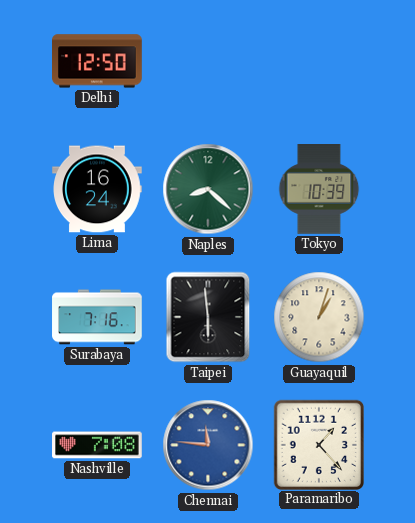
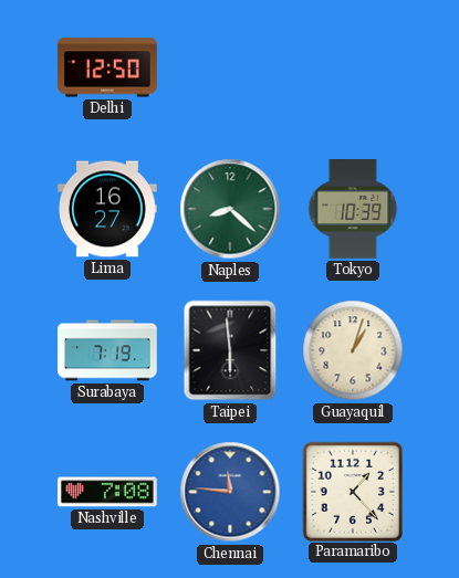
Lima: 16:24 -> 16:27
Surabaya: 7:16 -> 7:19
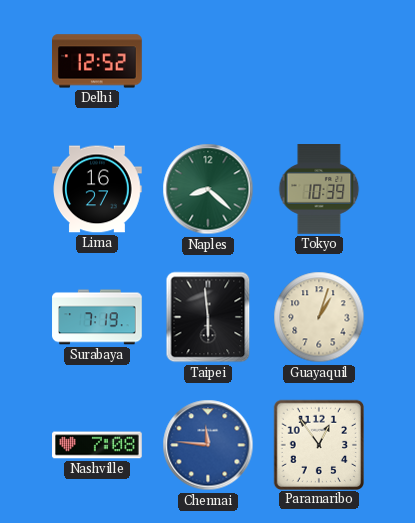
Delhi: 12:50 -> 12:52
Paramaribo: 1:23 -> 12:54
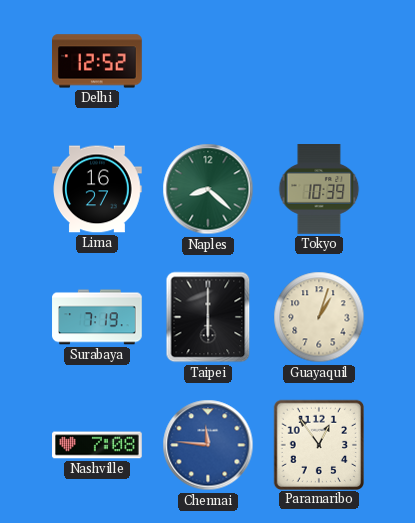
Taipei: 5:59 -> 6:00
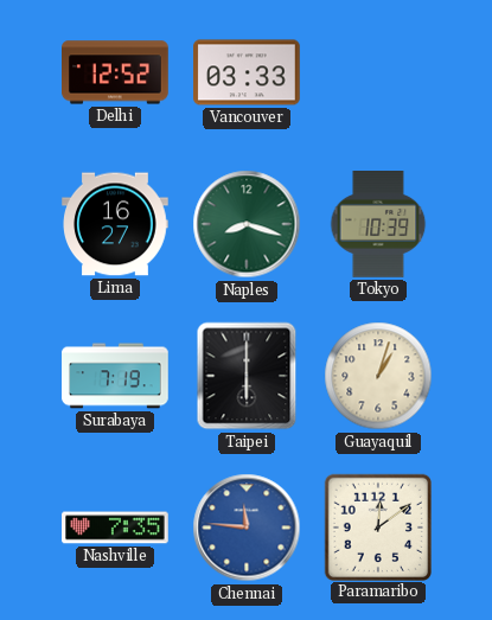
Vancouver: none -> 03:33
Naples: 8:22 -> 8:18
Nashville: 7:08 -> 7:35
Paramaribo: 12:54 -> 12:09
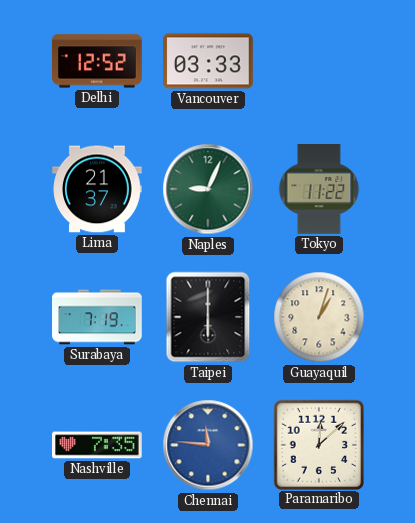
Lima: 16:27 -> 21:37
Naples: 8:18 -> 9:04
Tokyo: 10:39 -> 11:22
Paramaribo: 12:09 -> 12:08
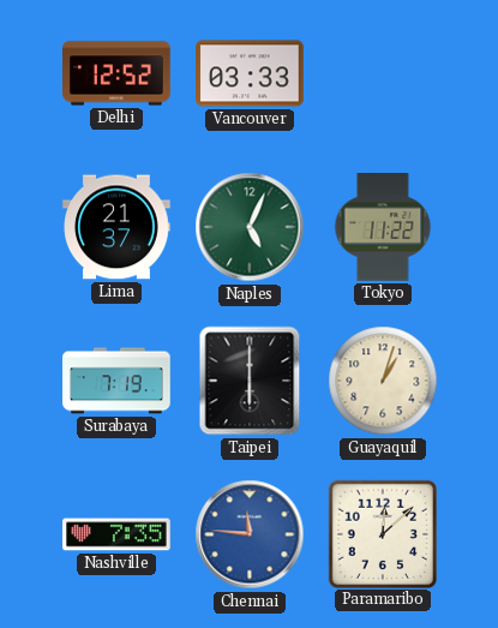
Naples: 9:04 -> 5:04
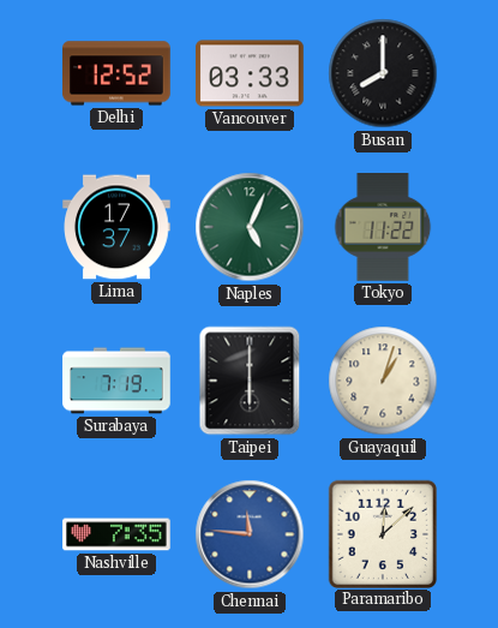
Busan: none -> 8:00
Lima: 21:37 -> 17:37
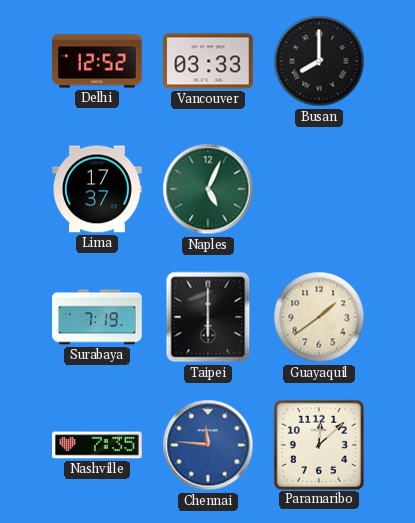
Tokyo: 11:22 -> none
Guayaquil: 1:03 -> 1:39
